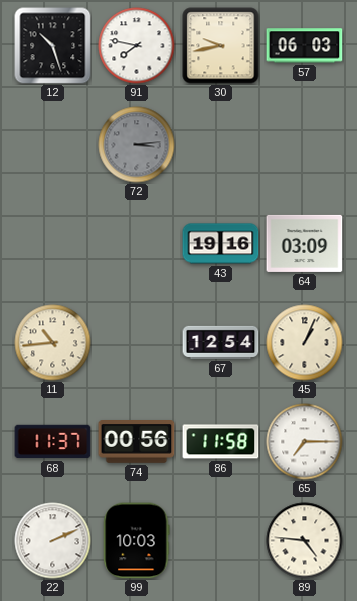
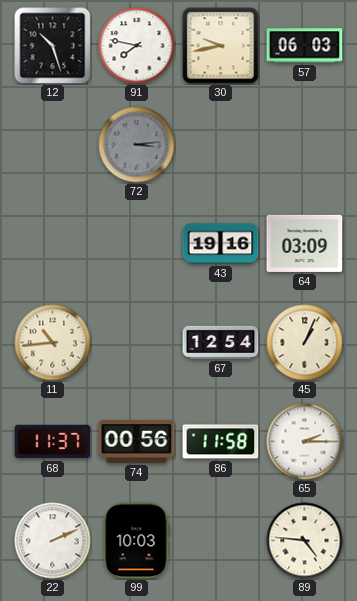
65: 7:15 -> 2:15
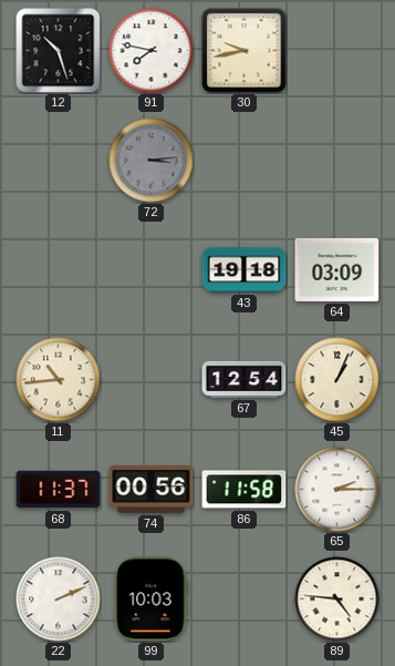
57: 06:03 -> none
43: 19:16 -> 19:18
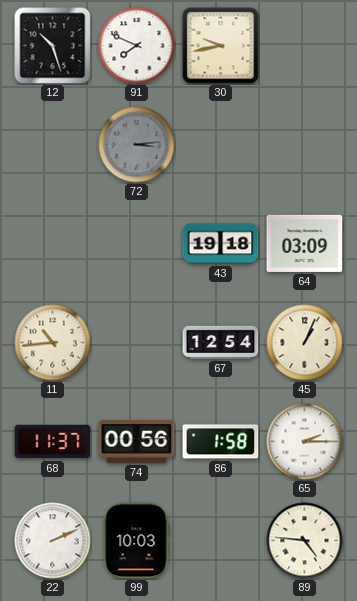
91: 7:47 -> 7:49
86: 11:58 -> 1:58
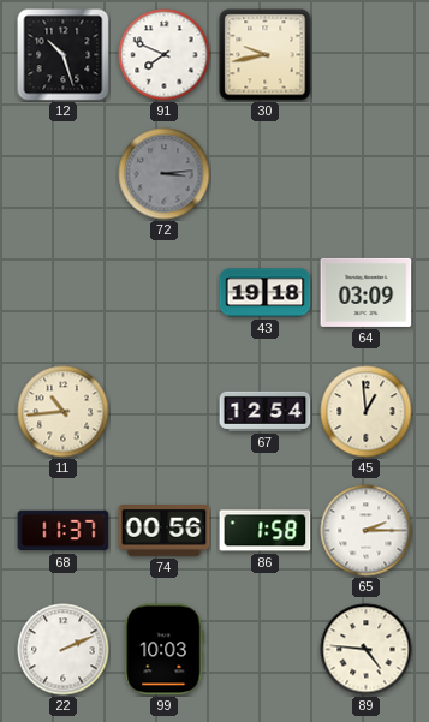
45: 1:04 -> 12:59
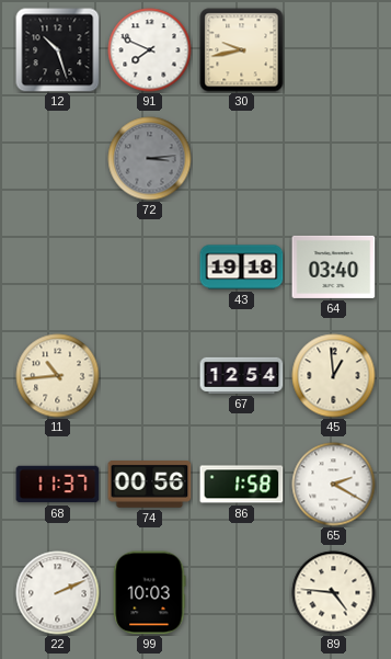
64: 03:09 -> 03:40
65: 2:15 -> 2:20
